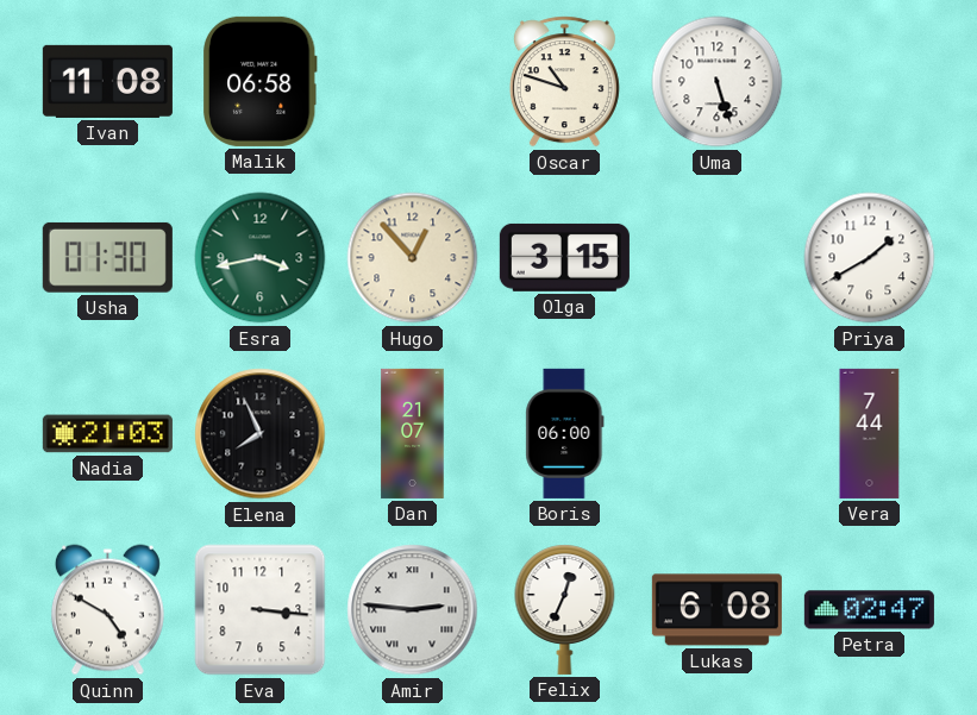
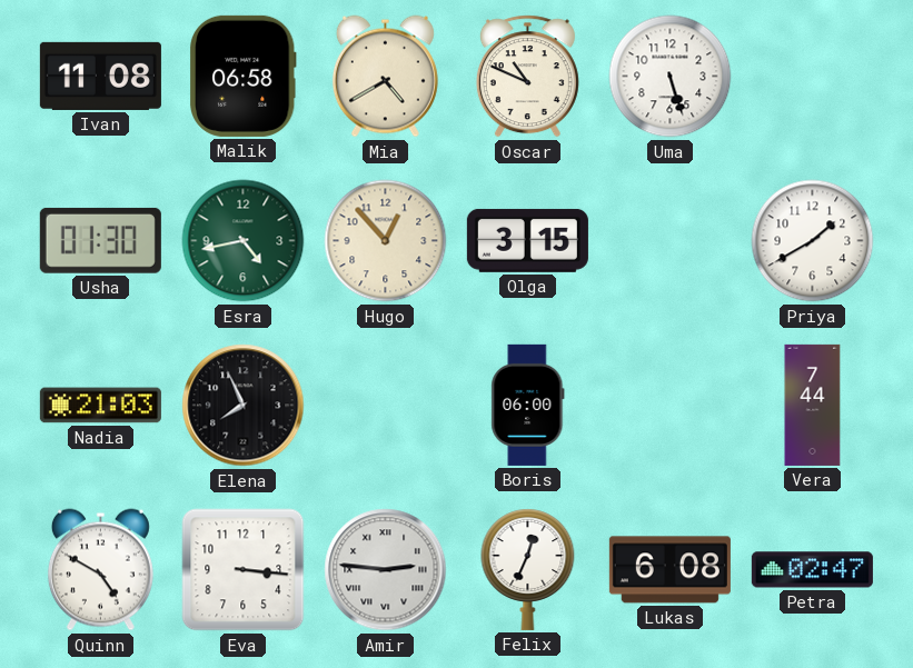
Mia: none -> 4:40
Oscar: 10:48 -> 10:49
Esra: 3:43 -> 4:43
Dan: 21:07 -> none
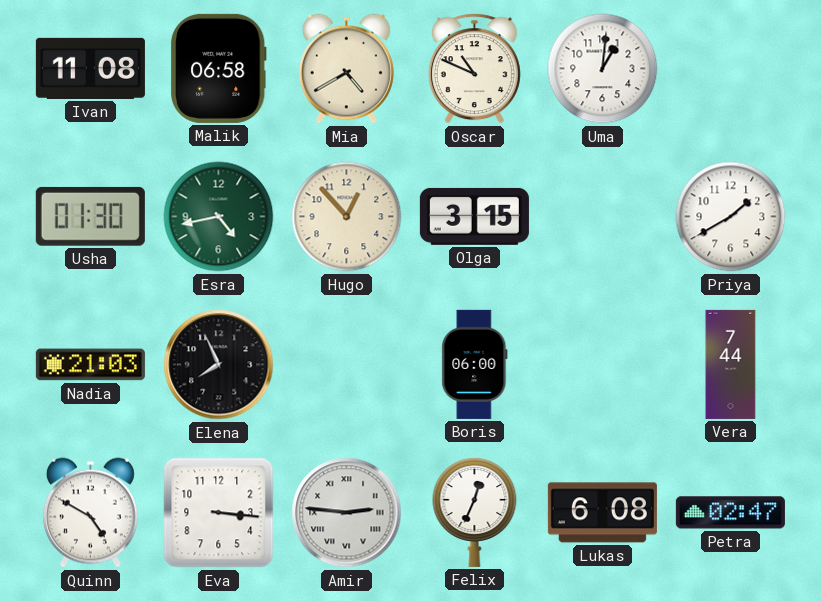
Uma: 5:27 -> 1:01
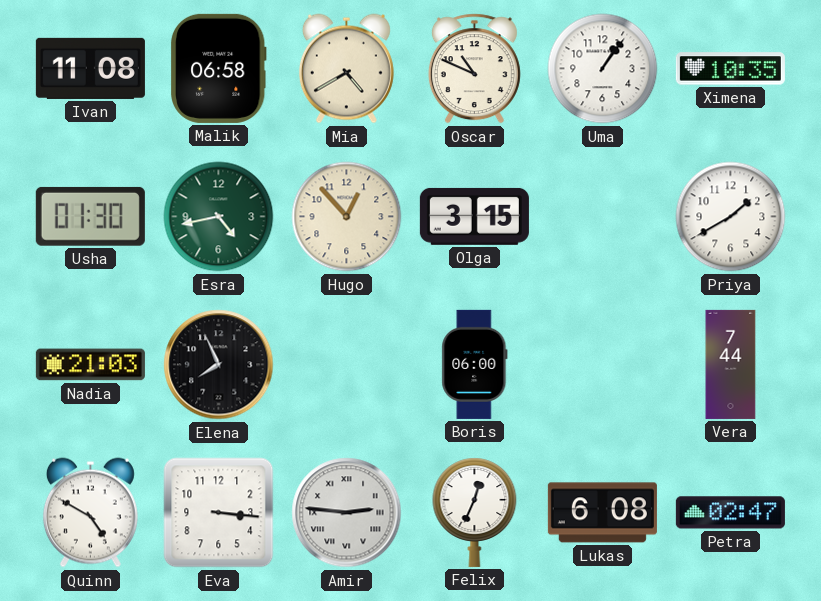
Uma: 1:01 -> 1:06
Ximena: none -> 10:35
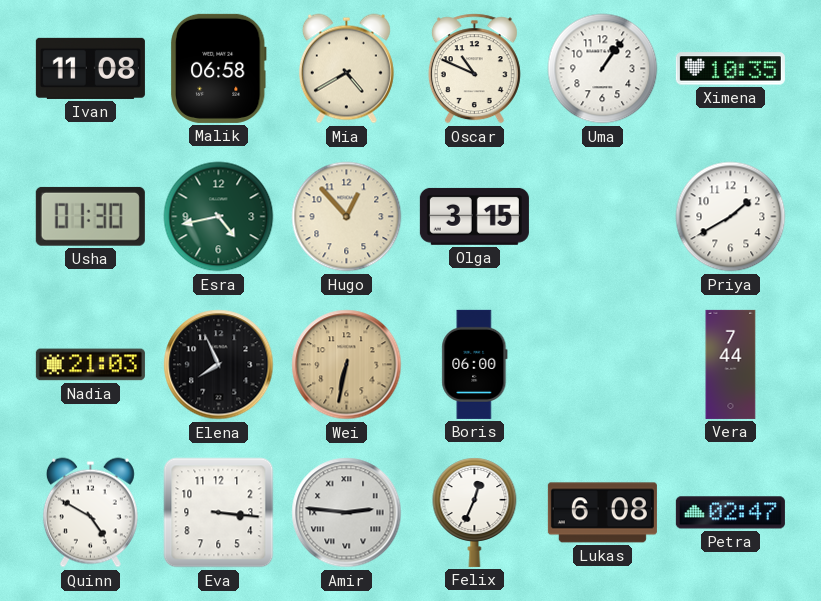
Wei: none -> 6:32
